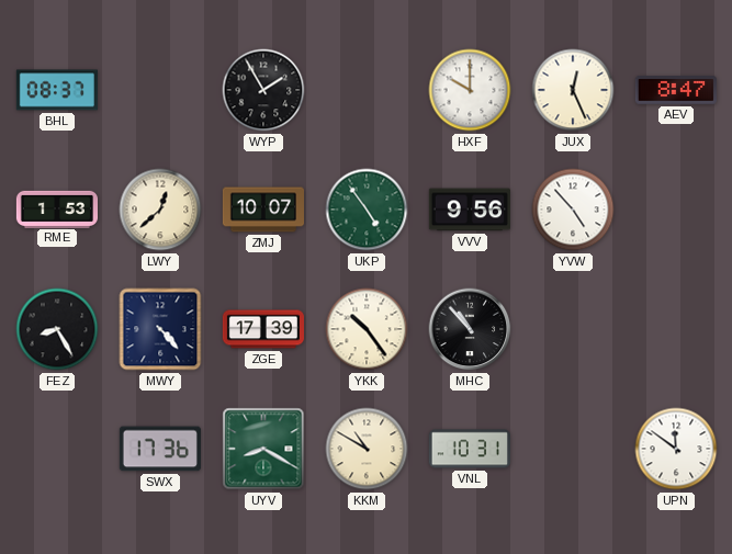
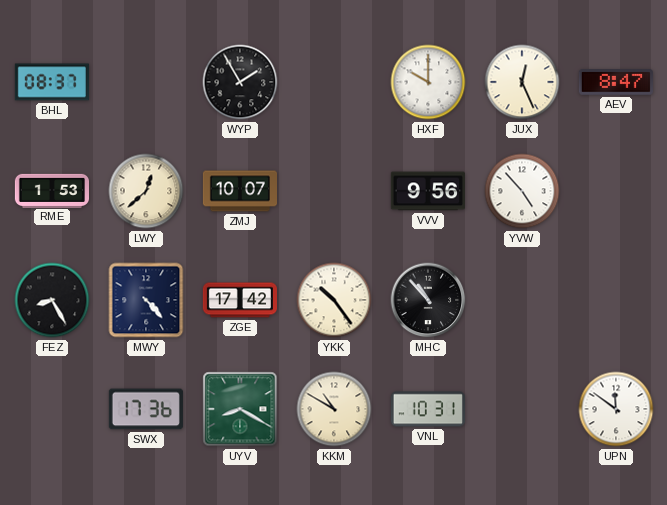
UKP: 4:54 -> none
ZGE: 17:39 -> 17:42
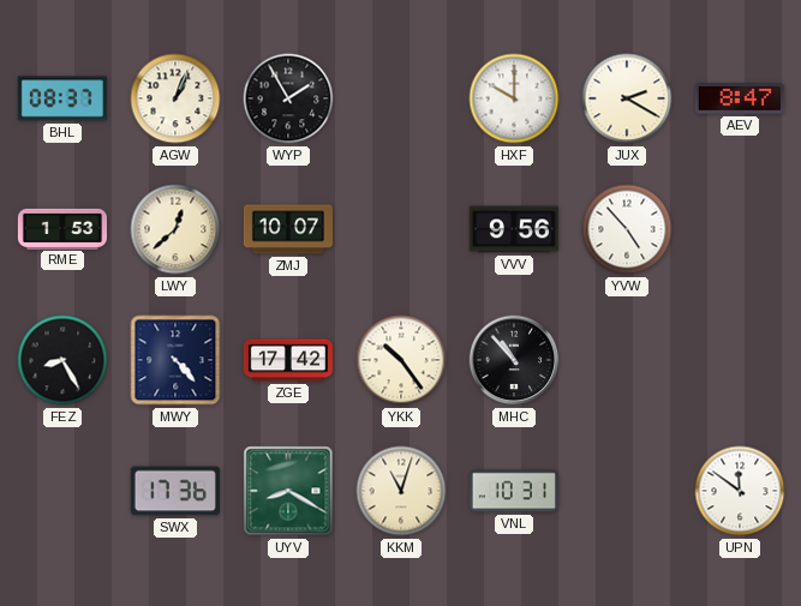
AGW: none -> 1:04
JUX: 12:26 -> 2:20
KKM: 10:50 -> 11:03
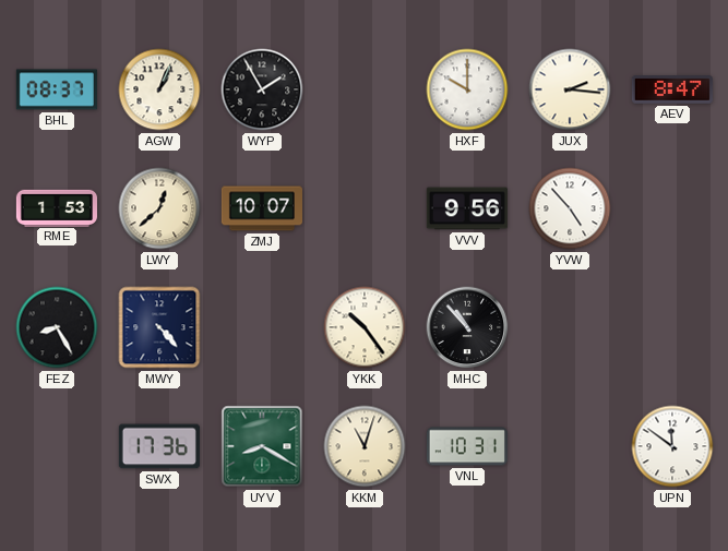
JUX: 2:20 -> 2:16
ZGE: 17:42 -> none
